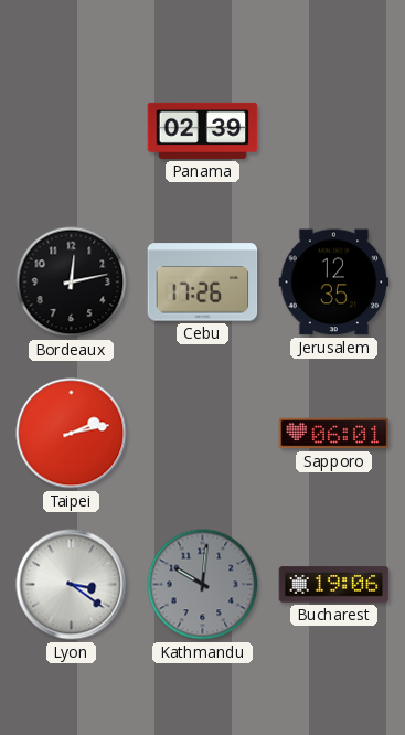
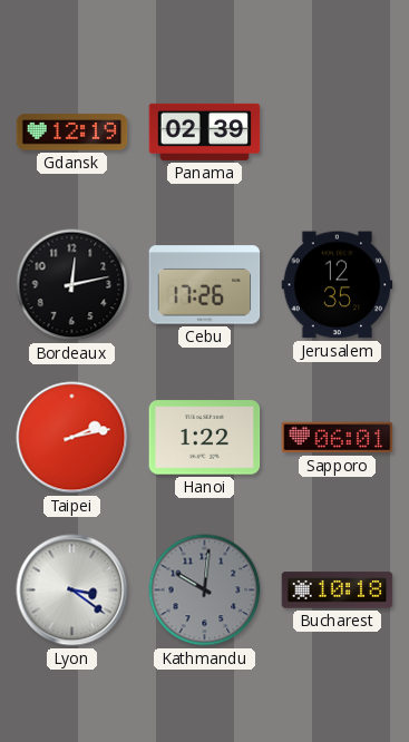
Gdansk: none -> 12:19
Hanoi: none -> 1:22
Bucharest: 19:06 -> 10:18
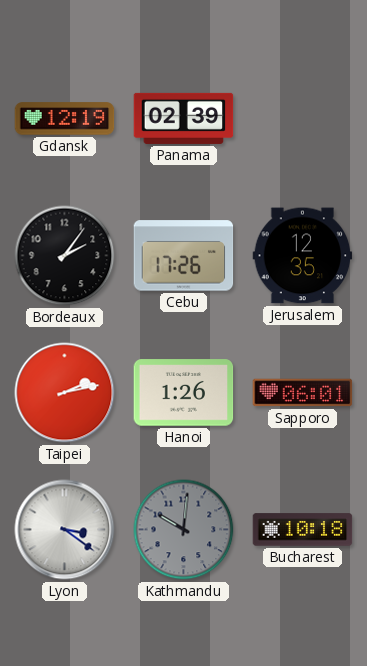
Bordeaux: 12:13 -> 2:06
Hanoi: 1:22 -> 1:26
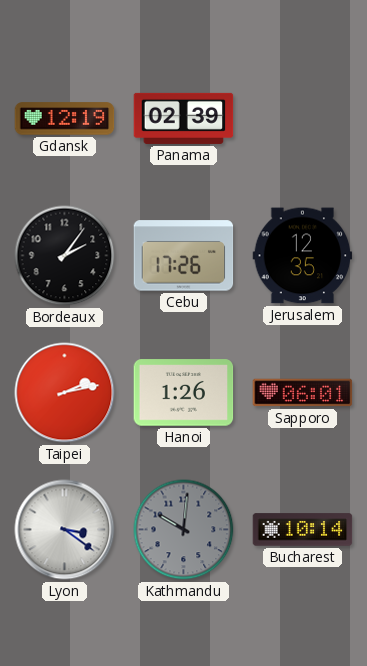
Bucharest: 10:18 -> 10:14
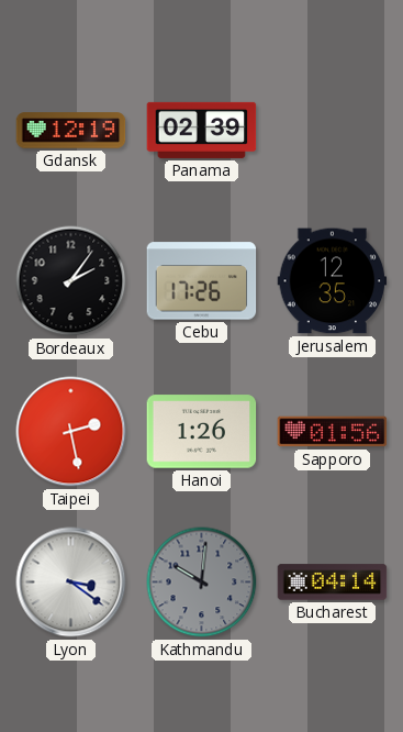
Taipei: 2:13 -> 2:28
Sapporo: 06:01 -> 01:56
Bucharest: 10:14 -> 04:14
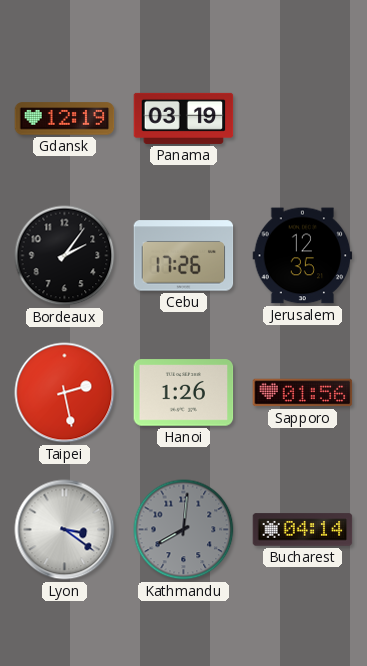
Panama: 02:39 -> 03:19
Kathmandu: 10:01 -> 8:01
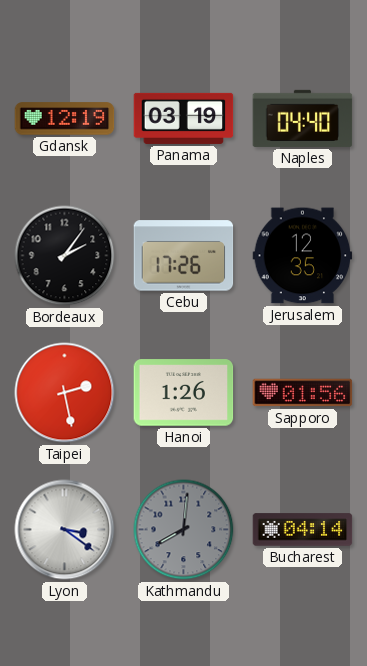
Naples: none -> 04:40
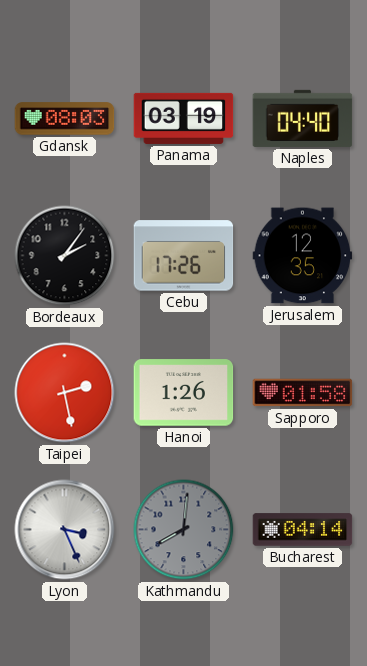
Gdansk: 12:19 -> 08:03
Sapporo: 01:56 -> 01:58
Lyon: 3:21 -> 3:26
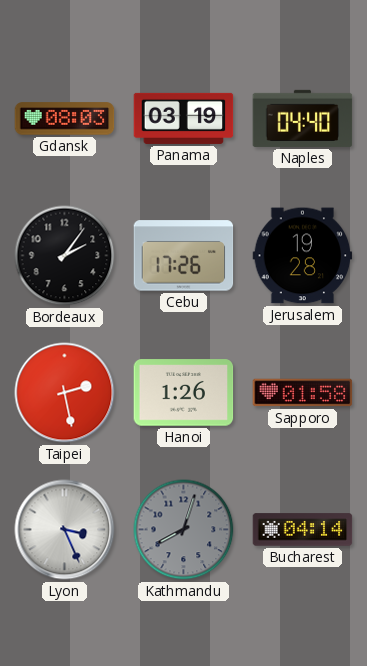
Jerusalem: 12:35 -> 19:28
Kathmandu: 8:01 -> 8:03
